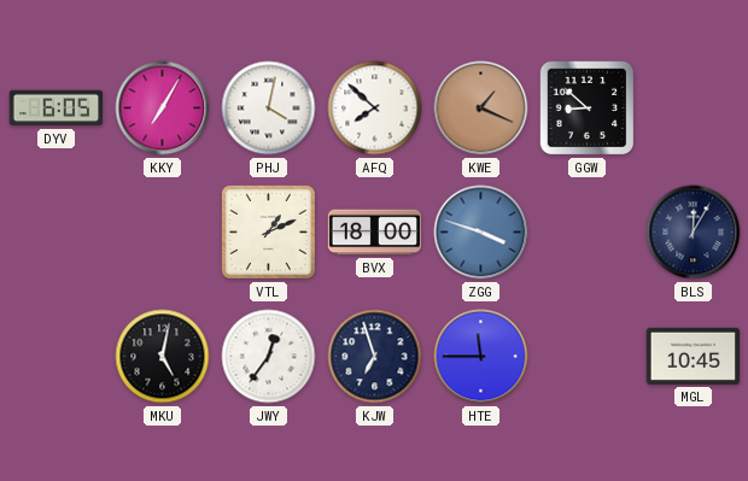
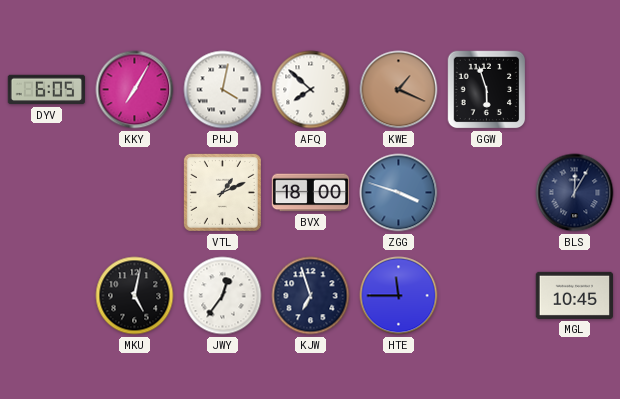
GGW: 8:52 -> 5:57
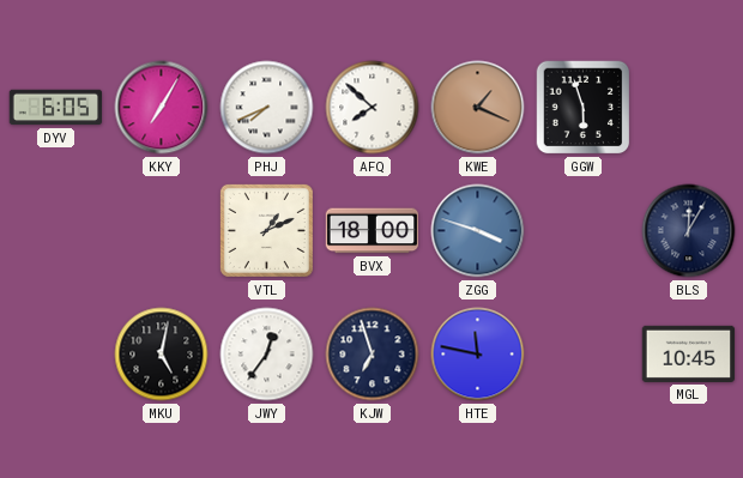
PHJ: 4:02 -> 7:41
HTE: 11:45 -> 11:47
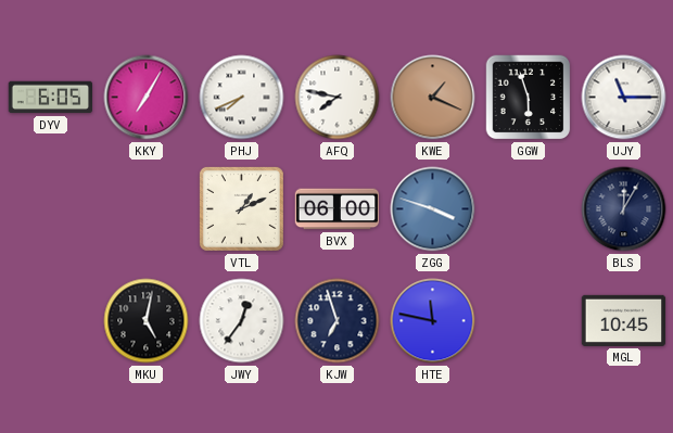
AFQ: 7:52 -> 7:47
UJY: none -> 11:15
BVX: 18:00 -> 06:00
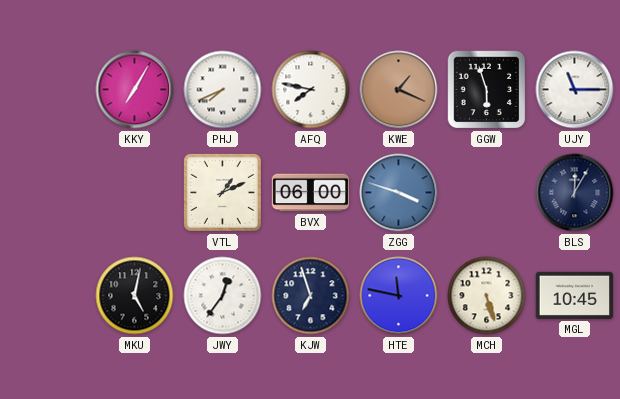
DYV: 6:05 -> none
MCH: none -> 5:27
